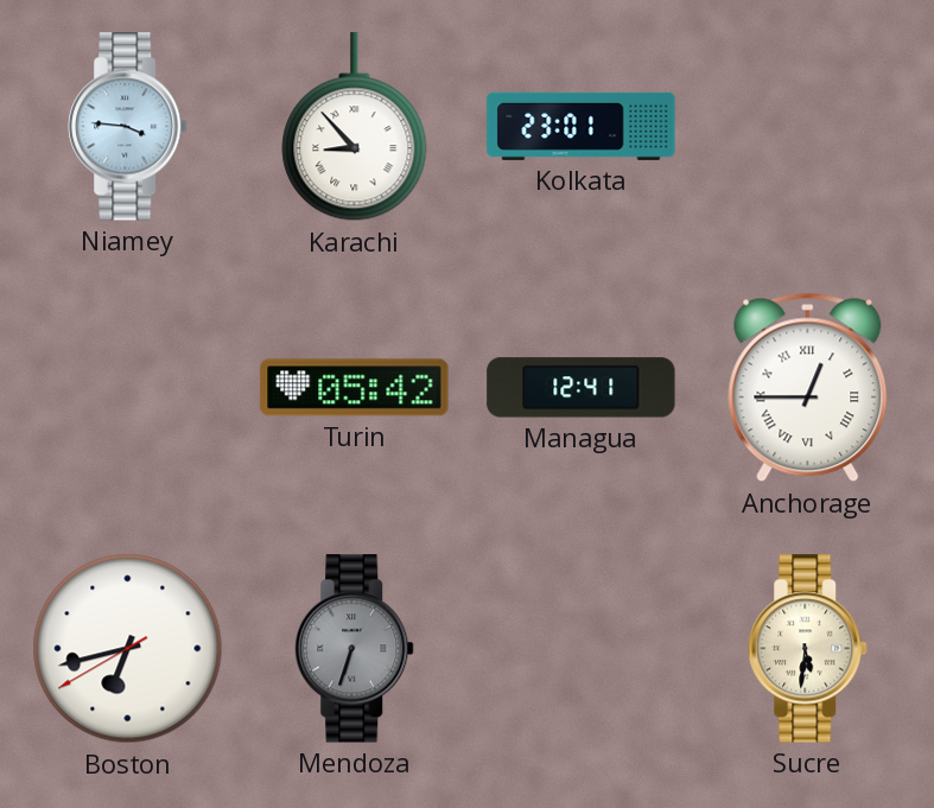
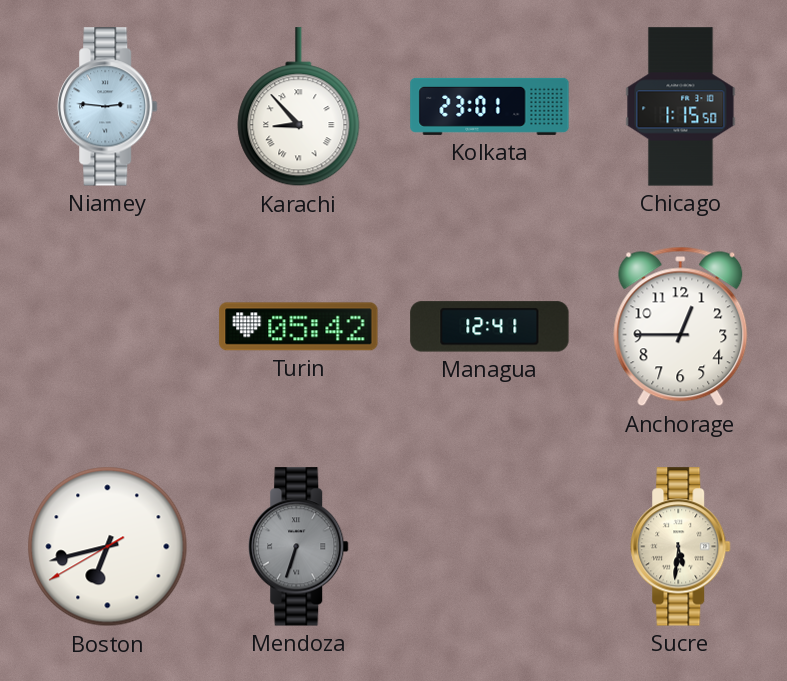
Niamey: 3:46 -> 2:46
Chicago: none -> 1:15
Anchorage numerals: Roman -> Arabic
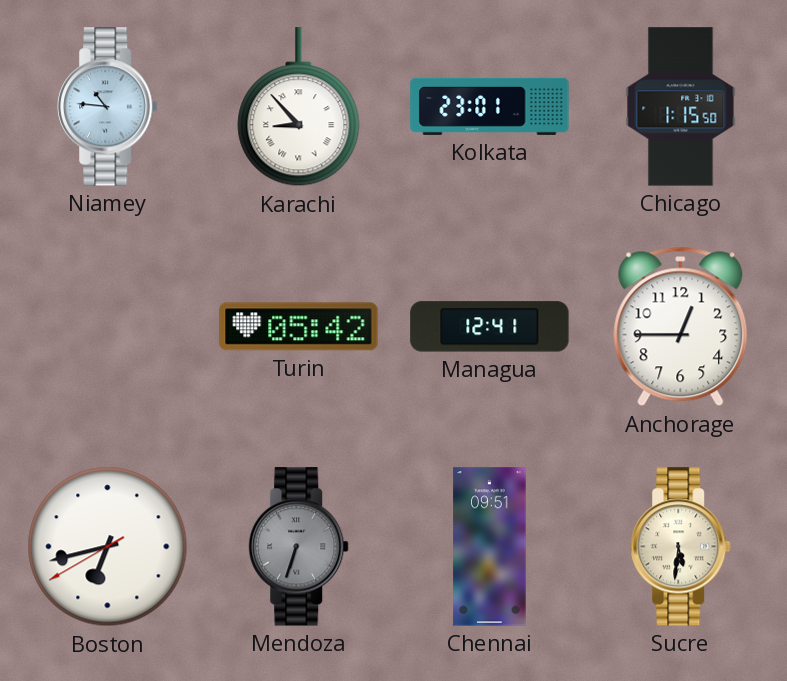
Niamey: 2:46 -> 10:46
Chennai: none -> 09:51
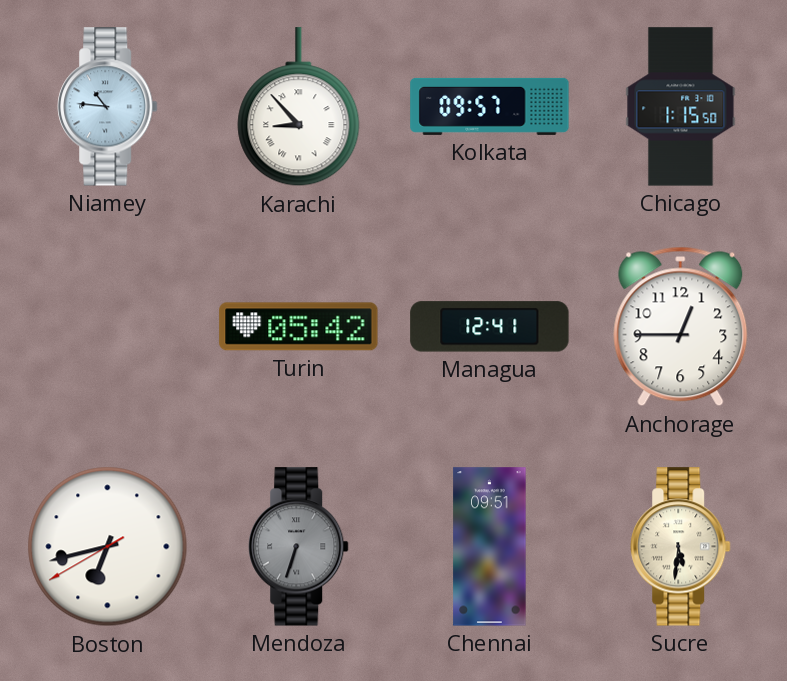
Kolkata: 23:01 -> 09:57
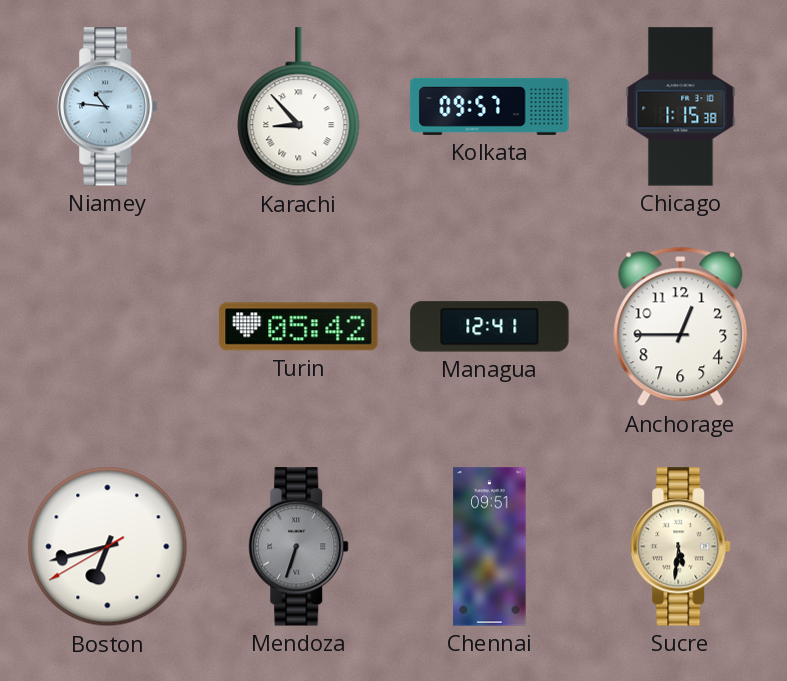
Chicago: 1:15:50 -> 1:15:38
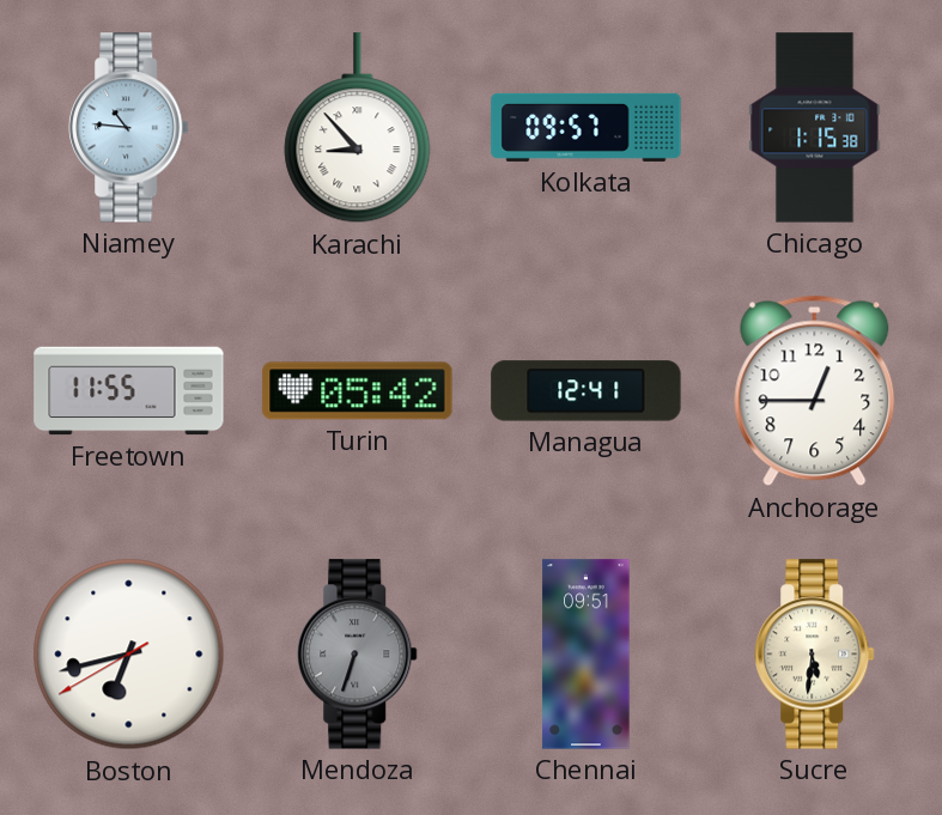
Freetown: none -> 11:55
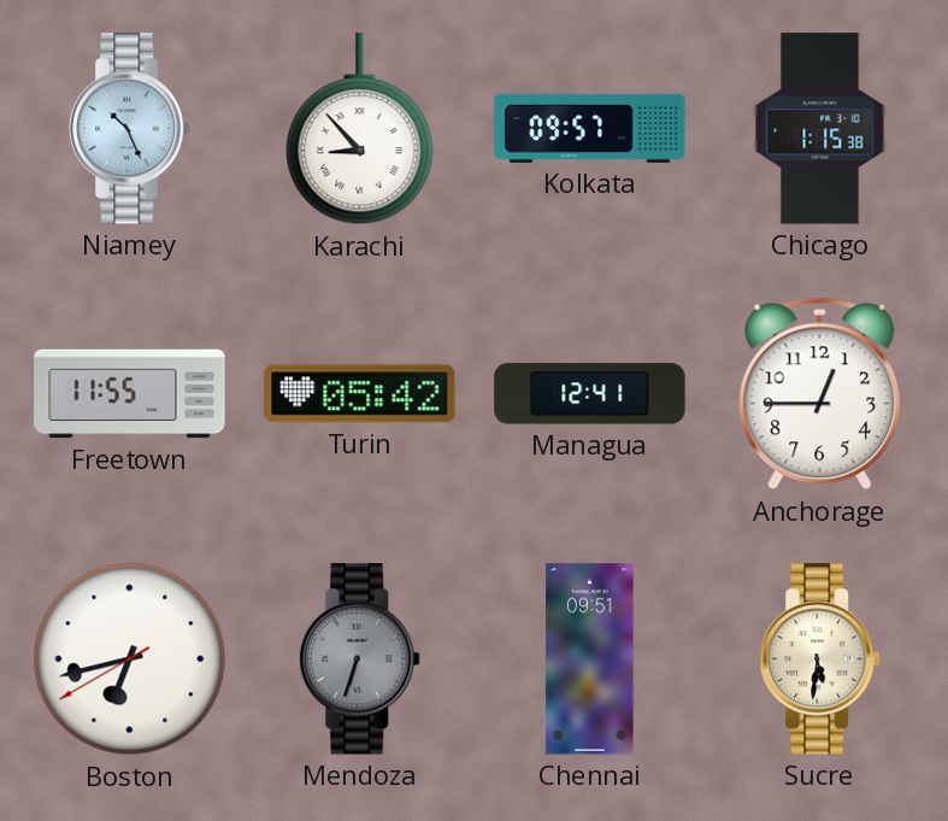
Niamey: 10:46 -> 10:26
